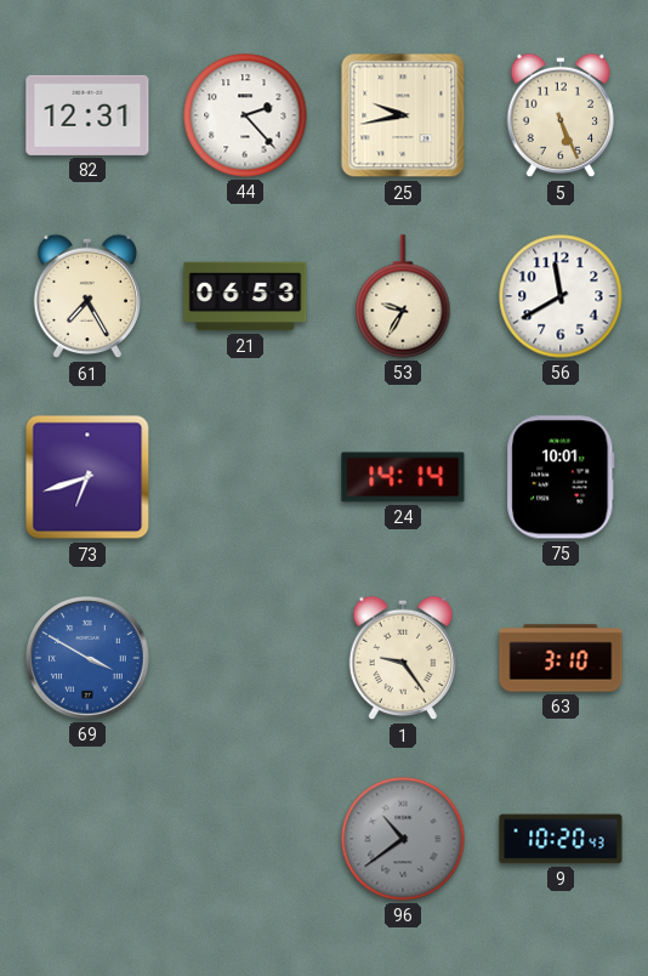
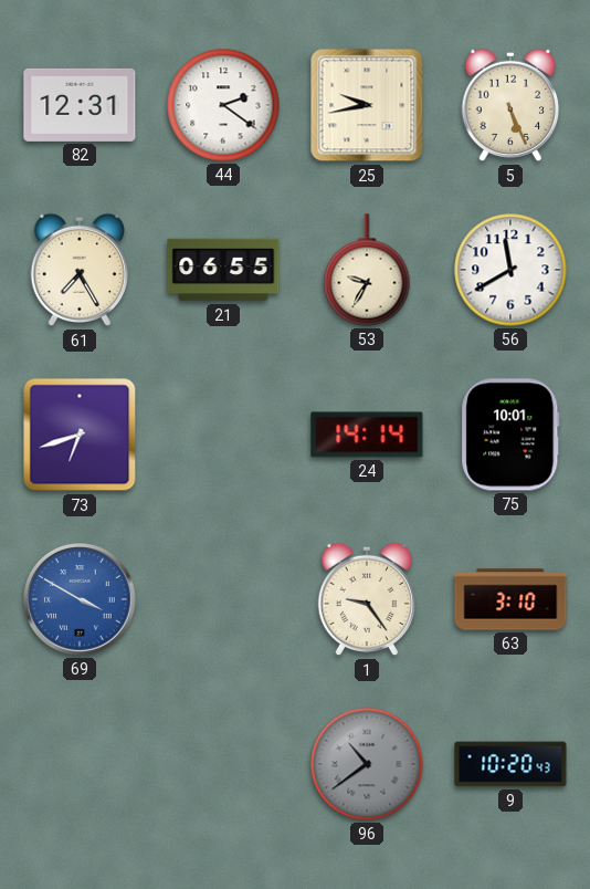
44: 2:23 -> 2:21
21: 06:53 -> 06:55
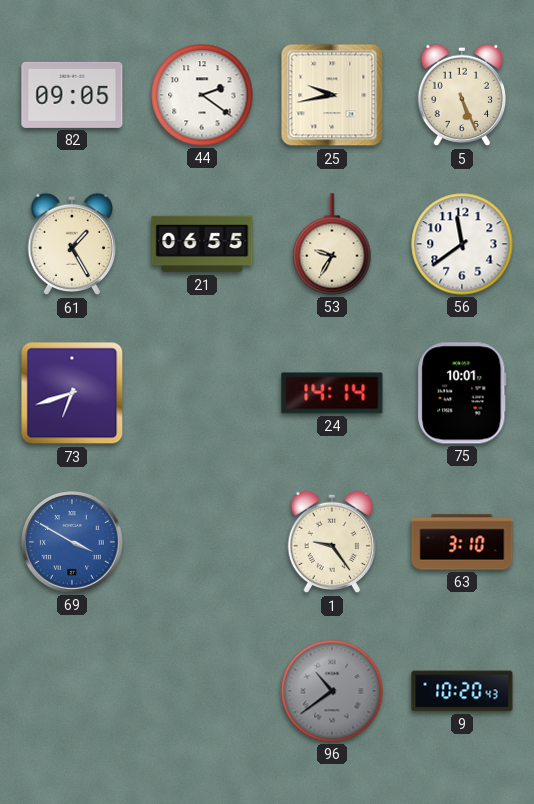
82: 12:31 -> 09:05
61: 7:25 -> 1:25
56: 11:40 -> 11:39
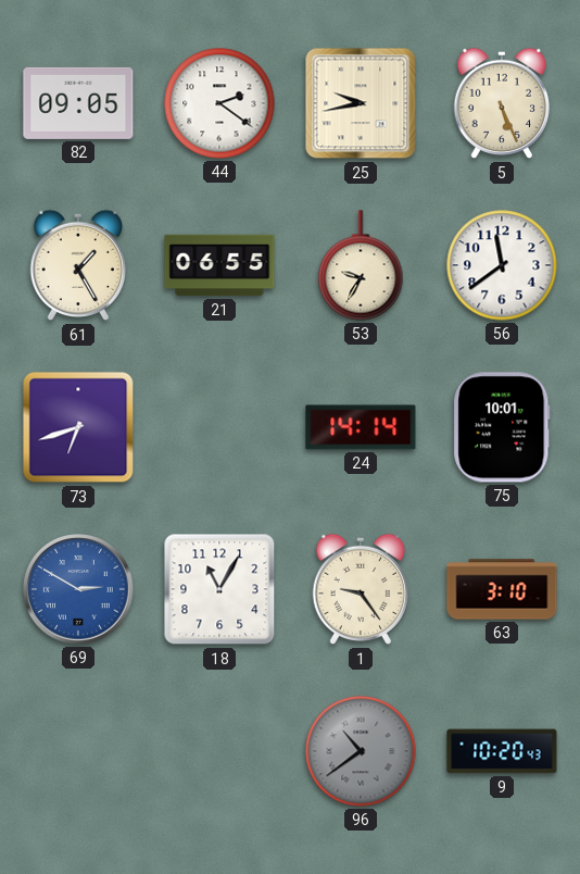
69: 3:50 -> 2:50
18: none -> 11:05
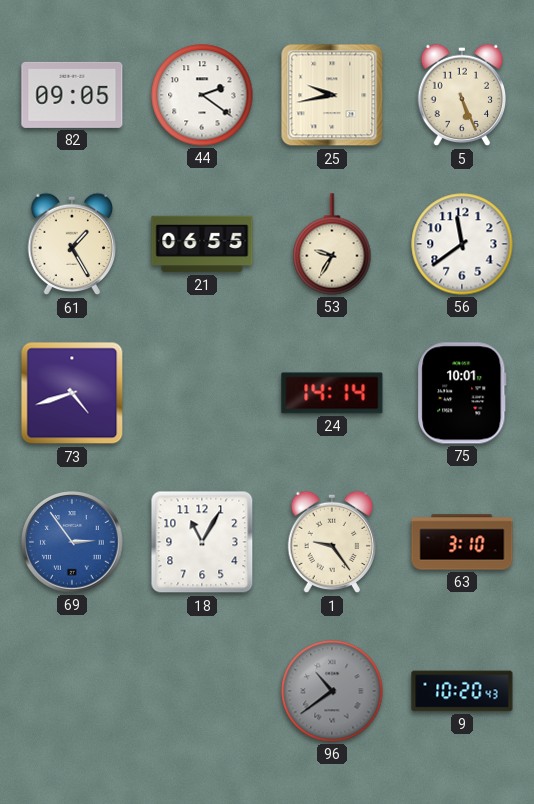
73: 6:42 -> 4:42
69: 2:50 -> 2:54
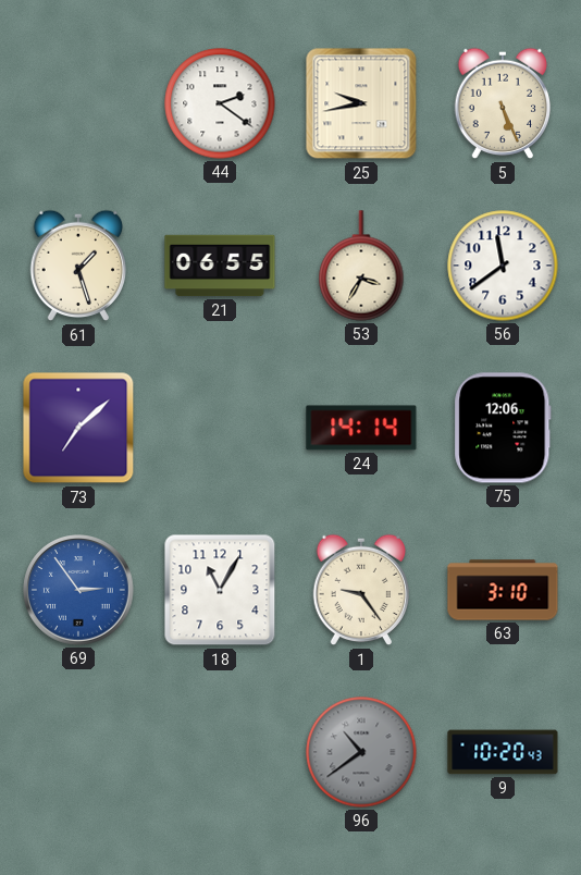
82: 09:05 -> none
61: 1:25 -> 1:27
53: 9:35 -> 3:35
73: 4:42 -> 7:08
75: 10:01 -> 12:06
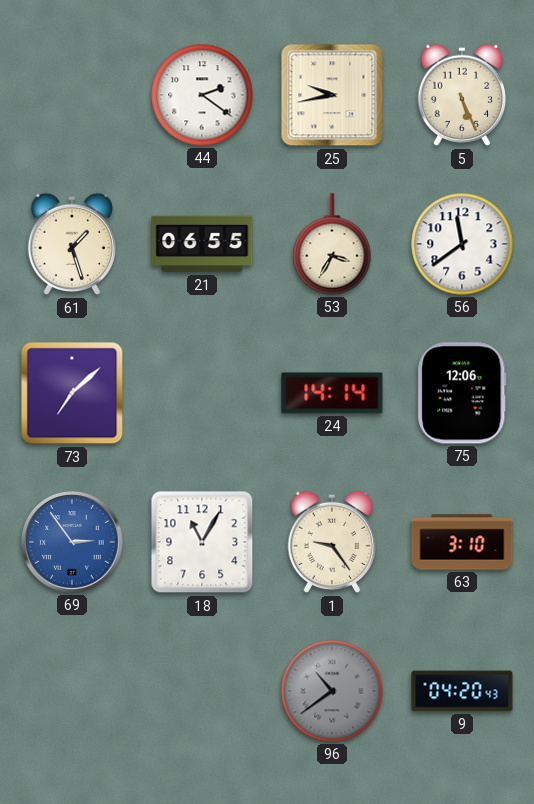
9: 10:20 -> 04:20
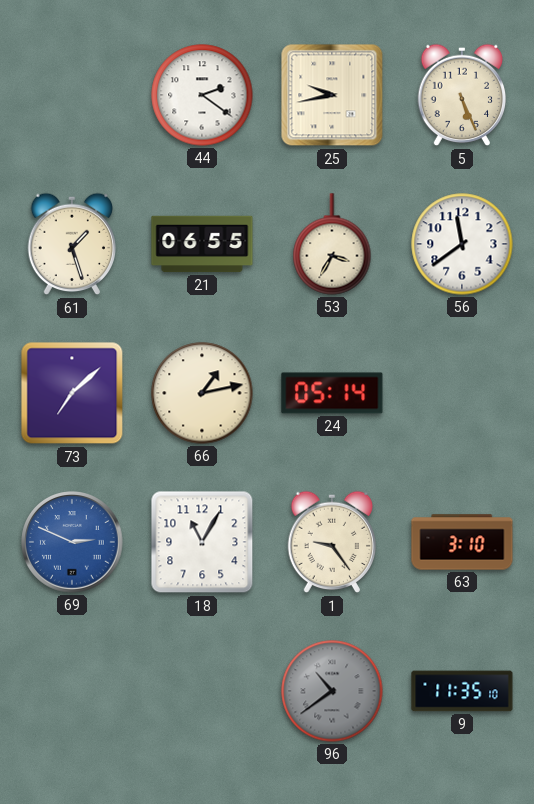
66: none -> 1:13
24: 14:14 -> 05:14
75: 12:06 -> none
69: 2:54 -> 2:49
9: 04:20 -> 11:35
